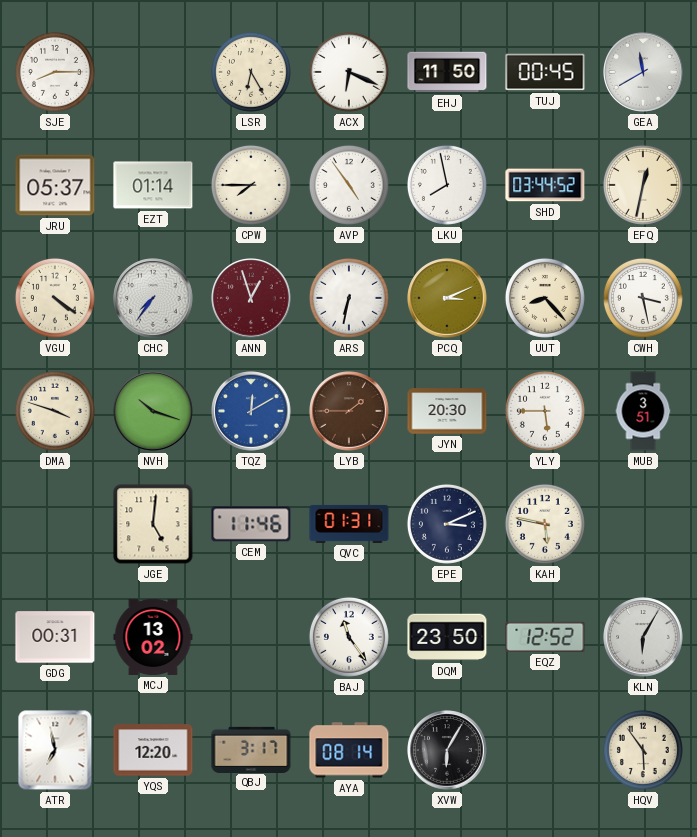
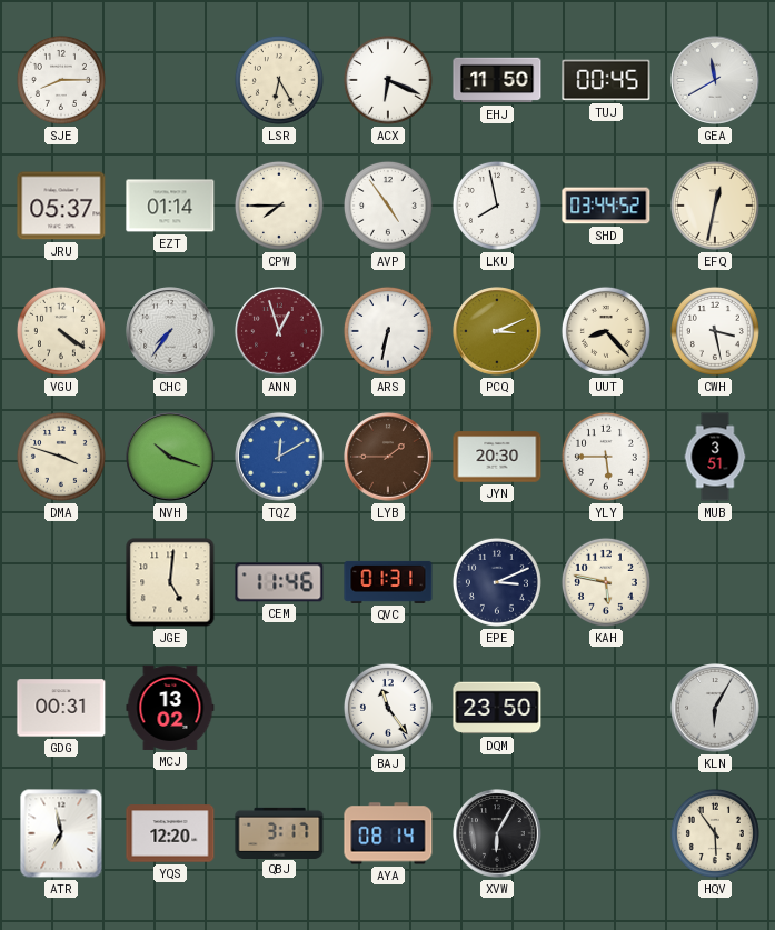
EQZ: 12:52 -> none
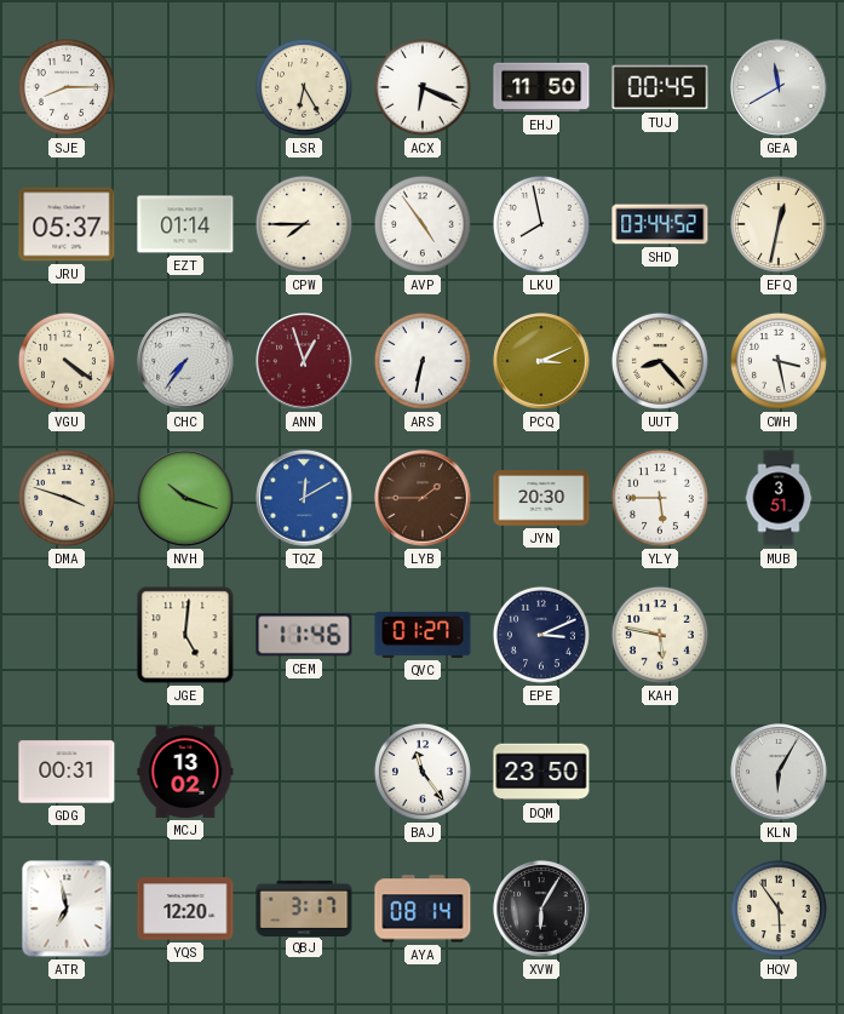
QVC: 01:31 -> 01:27
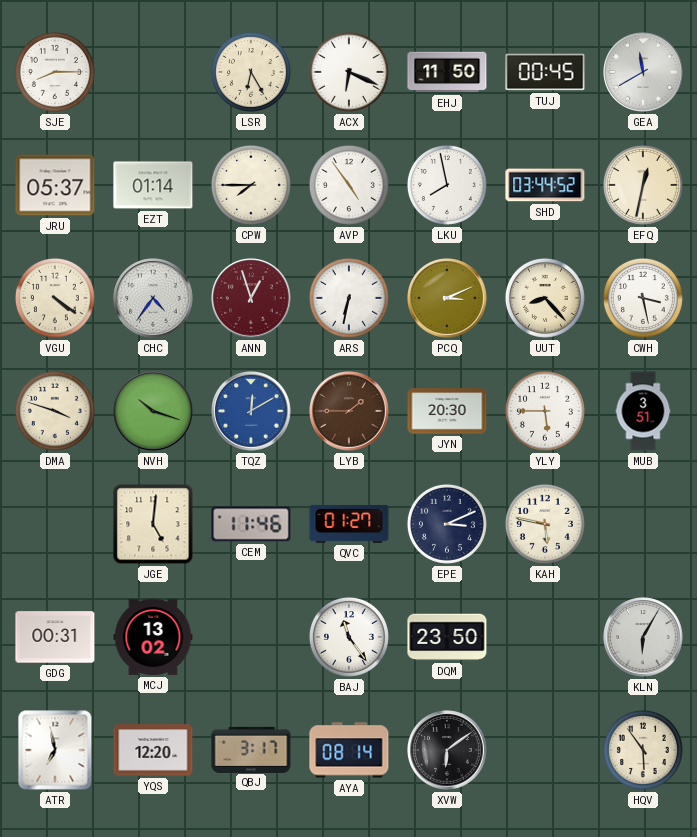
CHC: 7:36 -> 4:36
XVW: 6:05 -> 6:09
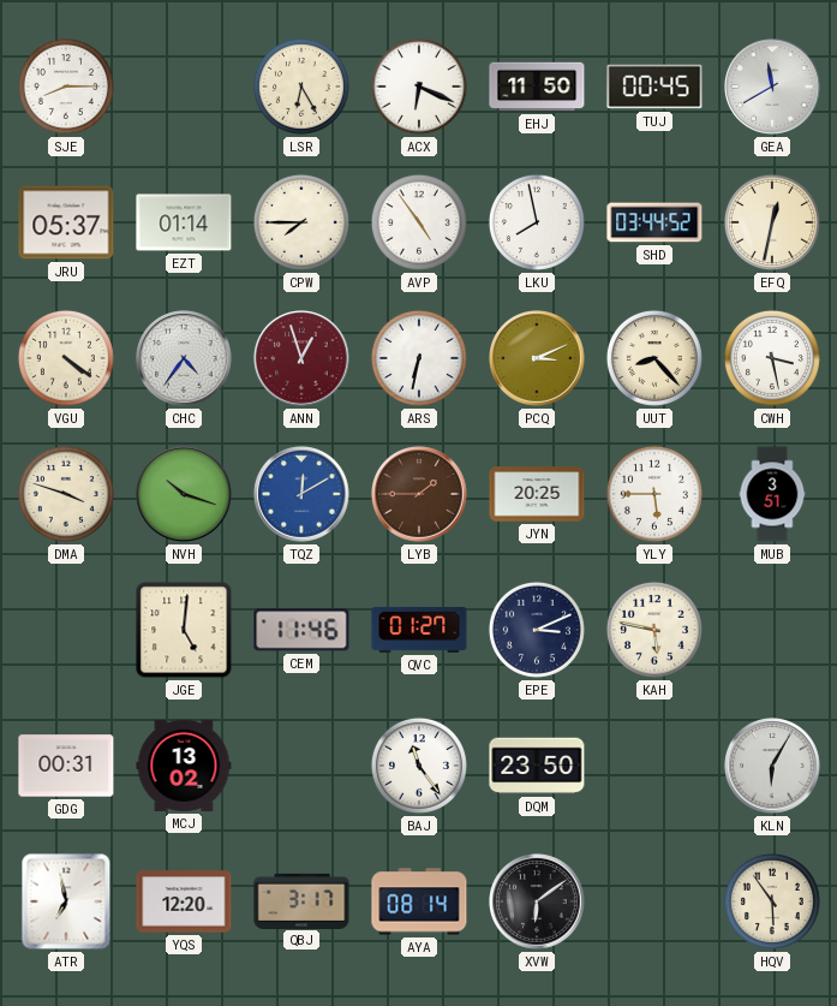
JYN: 20:30 -> 20:25
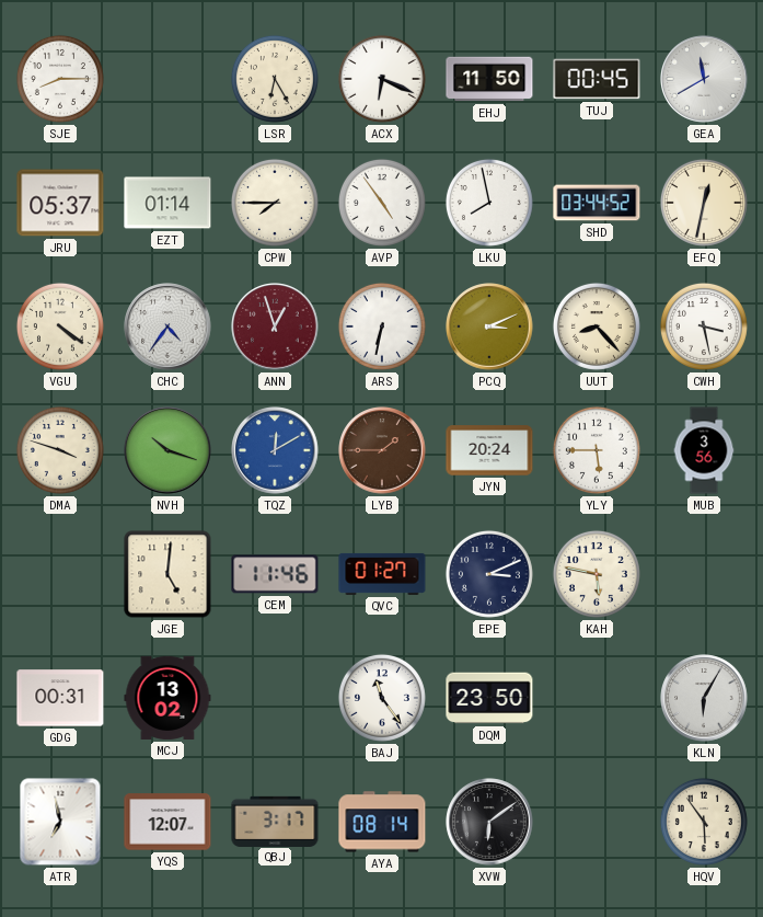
JYN: 20:25 -> 20:24
MUB: 3:51 -> 3:56
YQS: 12:20 -> 12:07
